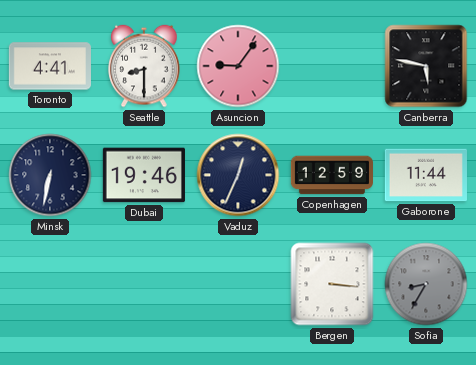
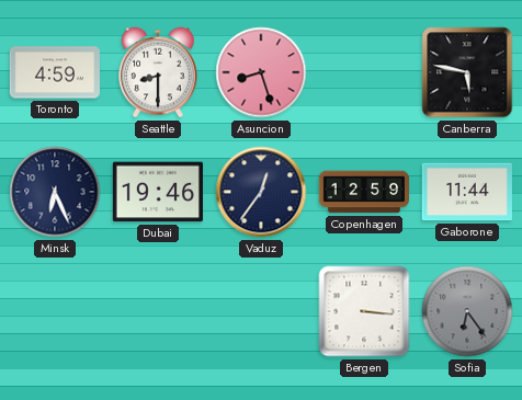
Toronto: 4:41 -> 4:59
Asuncion: 9:06 -> 8:27
Minsk: 6:32 -> 6:26
Vaduz: 12:34 -> 12:36
Sofia: 8:35 -> 6:24
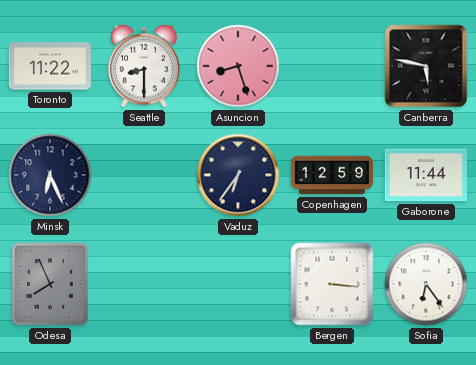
Toronto: 4:59 -> 11:22
Dubai: 19:46 -> none
Vaduz: 12:36 -> 6:36
Odesa: none -> 7:56
Sofia dial: grey -> white
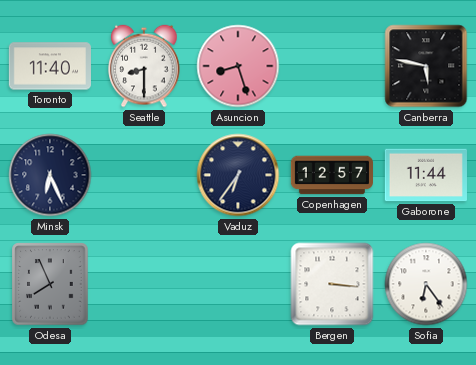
Toronto: 11:22 -> 11:40
Copenhagen: 12:59 -> 12:57
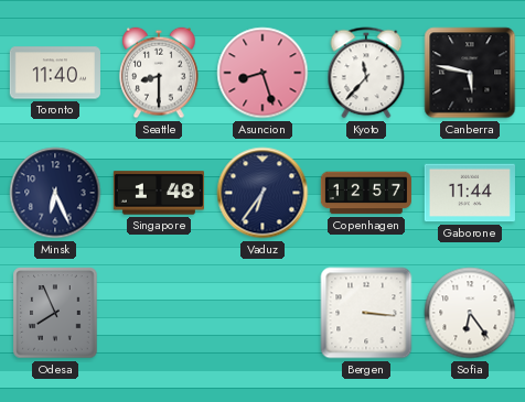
Kyoto: none -> 11:37
Singapore: none -> 1:48
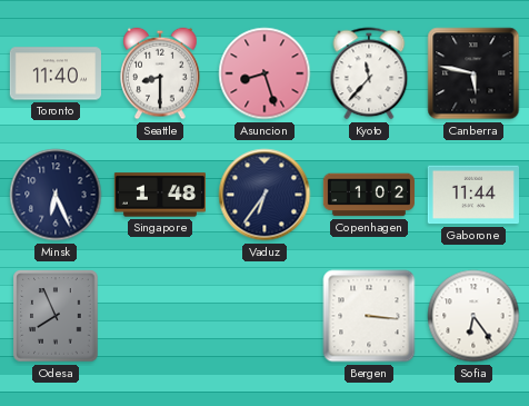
Copenhagen: 12:57 -> 1:02
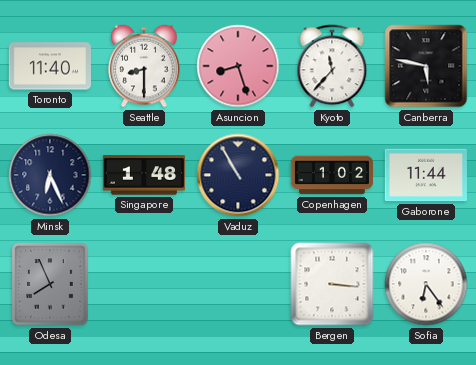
Vaduz: 6:36 -> 10:55
